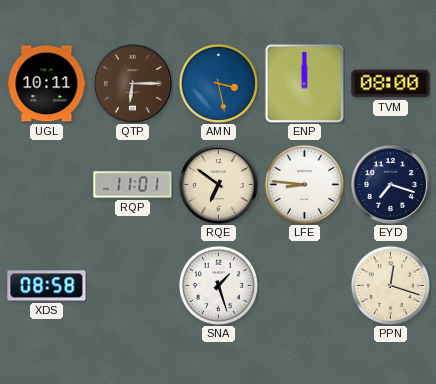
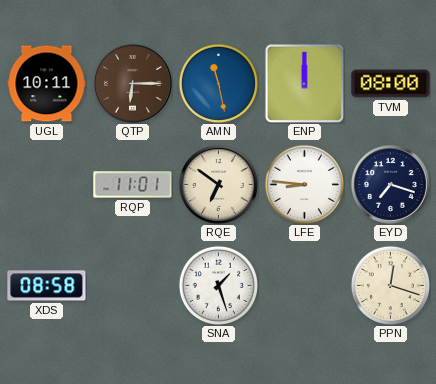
AMN: 3:28 -> 11:28
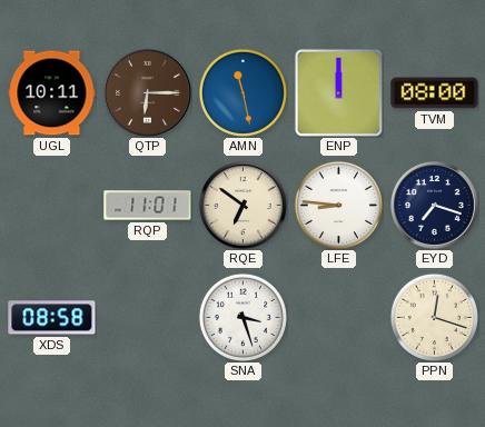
SNA: 1:27 -> 3:27
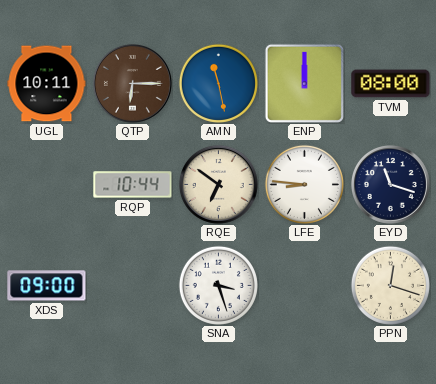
RQP: 11:01 -> 10:44
EYD: 7:18 -> 11:18
XDS: 08:58 -> 09:00
